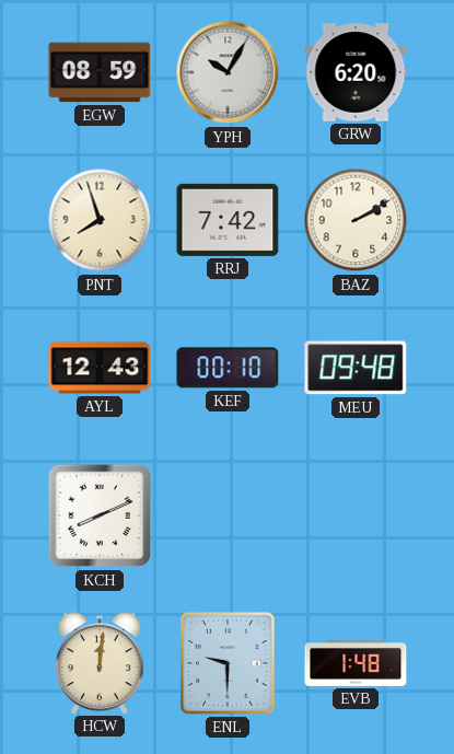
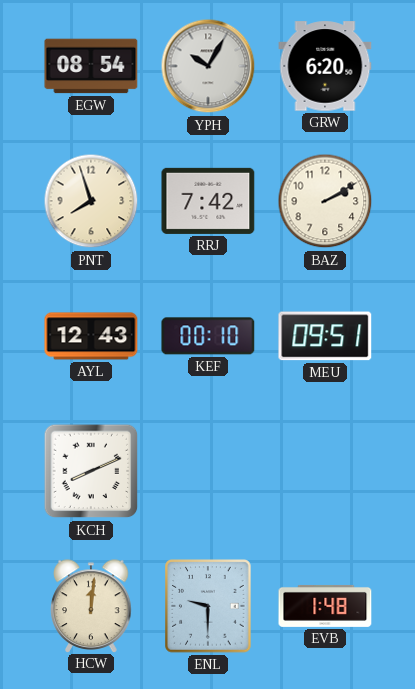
EGW: 08:59 -> 08:54
MEU: 09:48 -> 09:51
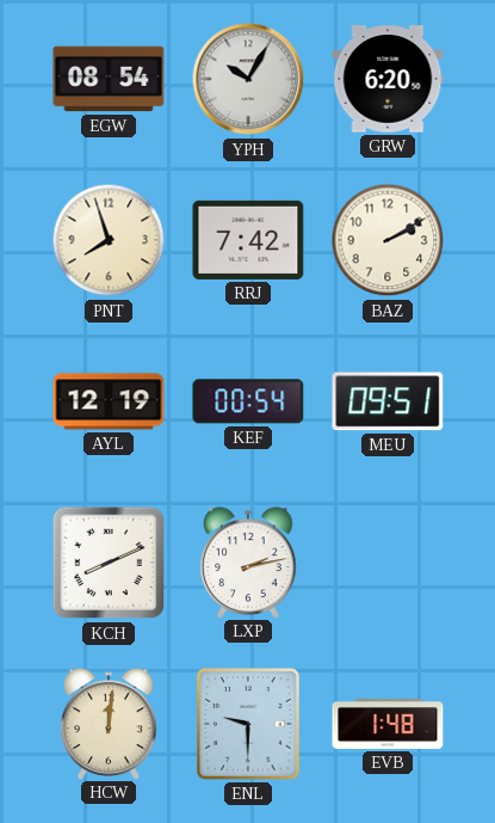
AYL: 12:43 -> 12:19
KEF: 00:10 -> 00:54
LXP: none -> 2:13
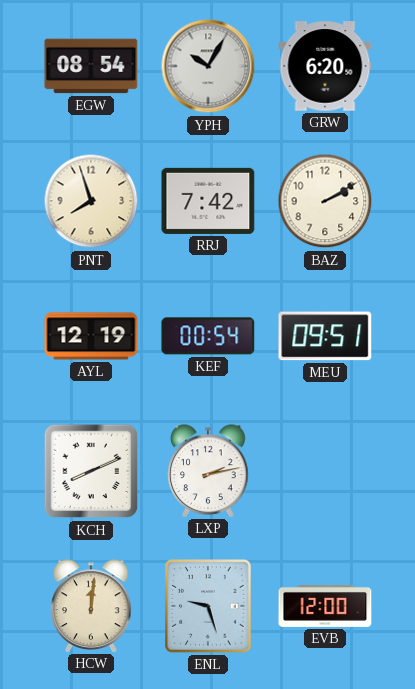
ENL: 9:30 -> 9:27
EVB: 1:48 -> 12:00
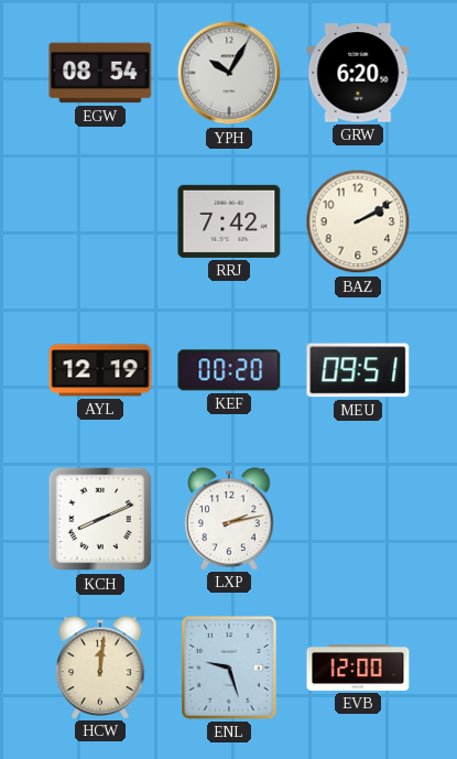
PNT: 7:57 -> none
KEF: 00:54 -> 00:20
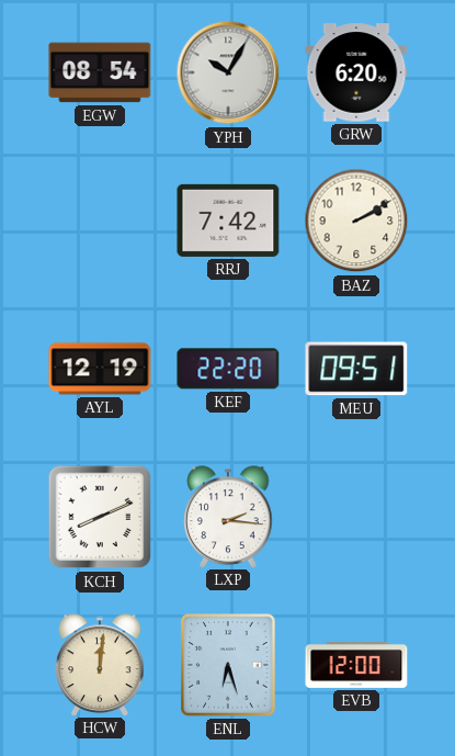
KEF: 00:20 -> 22:20
LXP: 2:13 -> 2:16
ENL: 9:27 -> 6:27
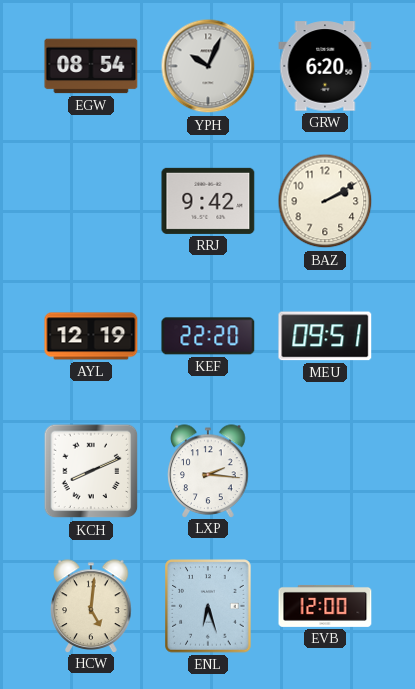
YPH: 10:05 -> 10:04
RRJ: 7:42 -> 9:42
HCW: 12:01 -> 5:01
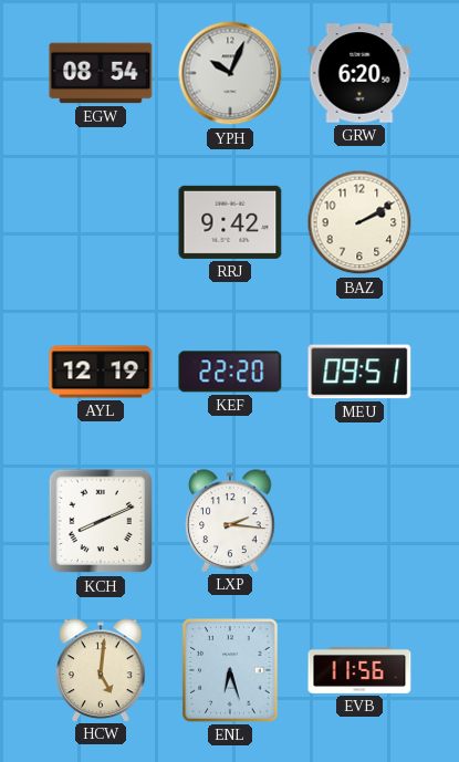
EVB: 12:00 -> 11:56
